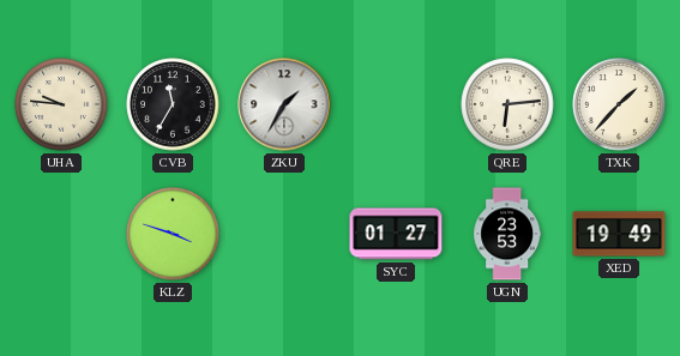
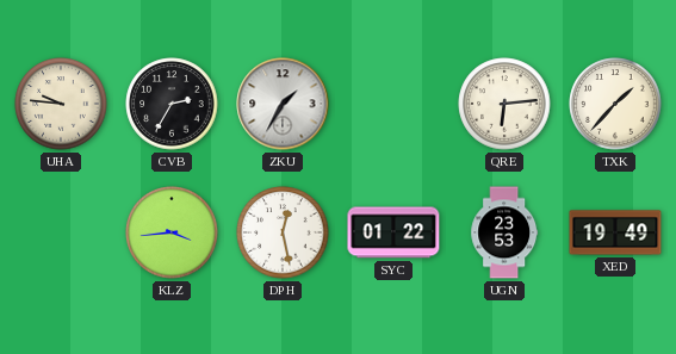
CVB: 11:35 -> 2:35
KLZ: 3:48 -> 3:44
DPH: none -> 12:28
SYC: 01:27 -> 01:22
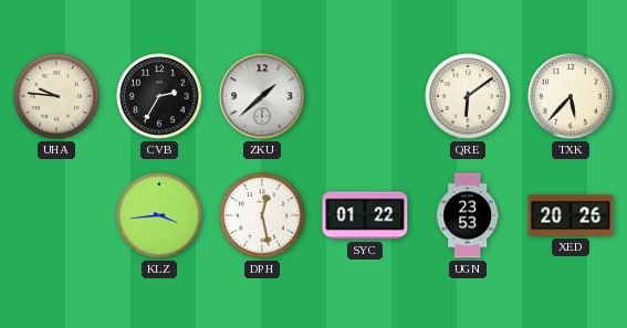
ZKU: 1:35 -> 1:38
QRE: 6:14 -> 6:09
TXK: 1:37 -> 5:37
XED: 19:49 -> 20:26
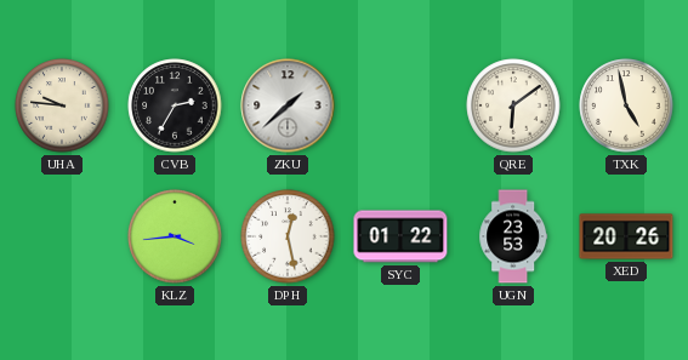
TXK: 5:37 -> 4:58
